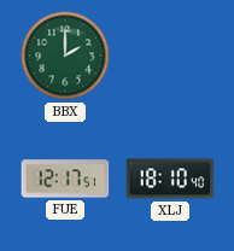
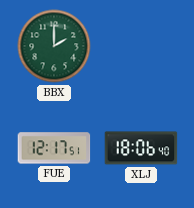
XLJ: 18:10 -> 18:06
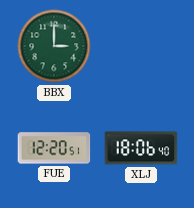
BBX: 2:00 -> 3:00
FUE: 12:17 -> 12:20
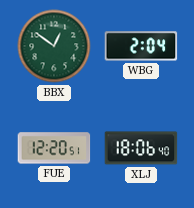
BBX: 3:00 -> 12:51
WBG: none -> 2:04
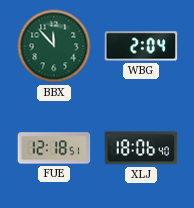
BBX: 12:51 -> 11:53
FUE: 12:20 -> 12:18
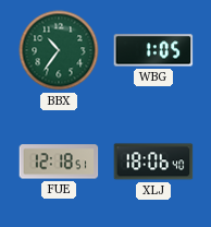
BBX: 11:53 -> 10:36
WBG: 2:04 -> 1:05
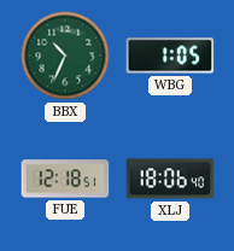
BBX: 10:36 -> 10:34
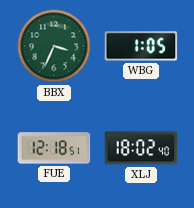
BBX: 10:34 -> 3:34
XLJ: 18:06 -> 18:02
